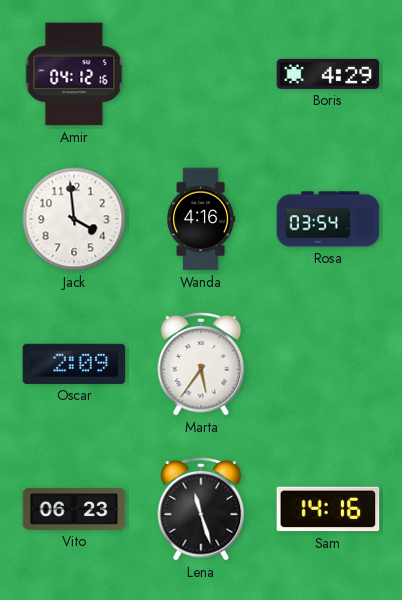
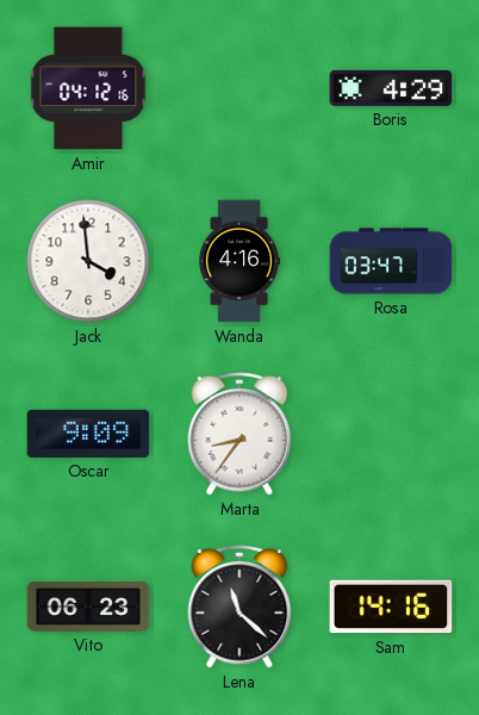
Rosa: 03:54 -> 03:47
Oscar: 2:09 -> 9:09
Marta: 5:36 -> 8:36
Lena: 11:27 -> 11:22
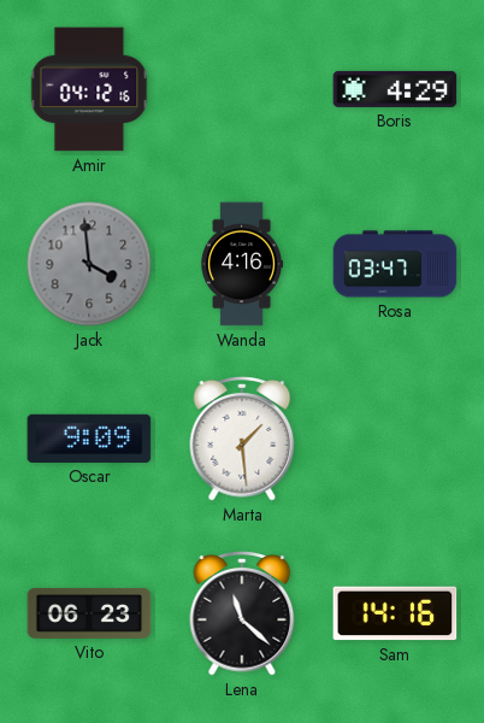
Jack dial: white -> grey
Marta: 8:36 -> 1:29
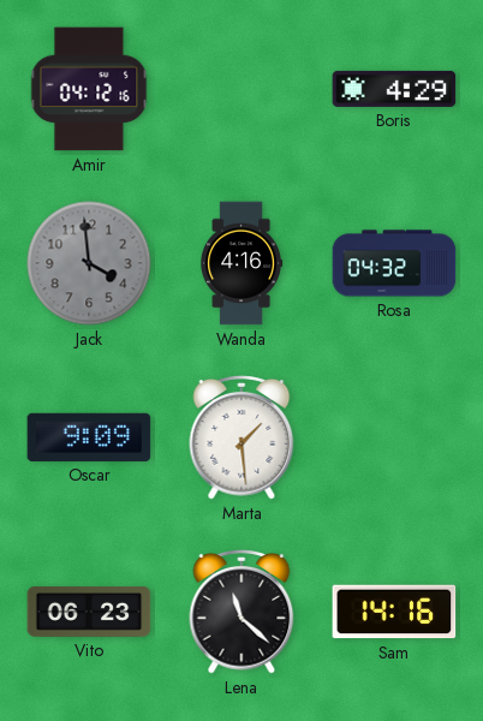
Rosa: 03:47 -> 04:32
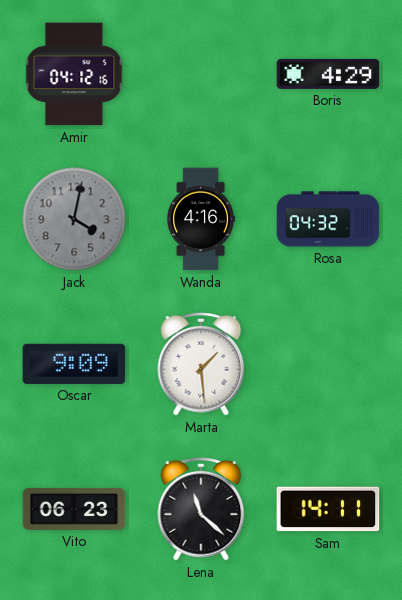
Jack: 3:59 -> 4:02
Sam: 14:16 -> 14:11
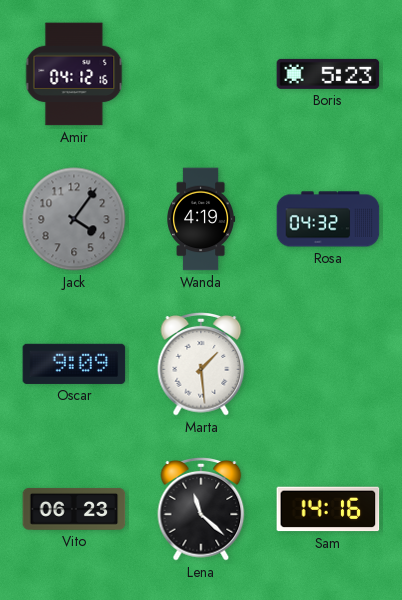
Boris: 4:29 -> 5:23
Jack: 4:02 -> 4:06
Wanda: 4:16 -> 4:19
Sam: 14:11 -> 14:16
